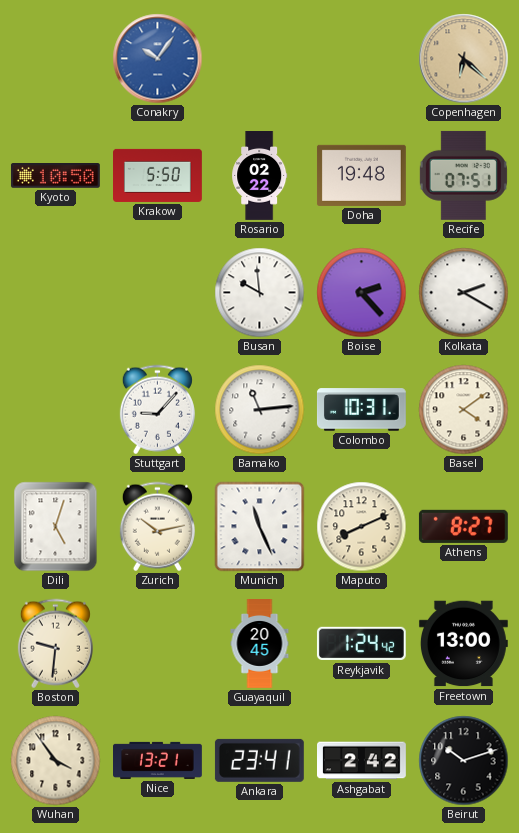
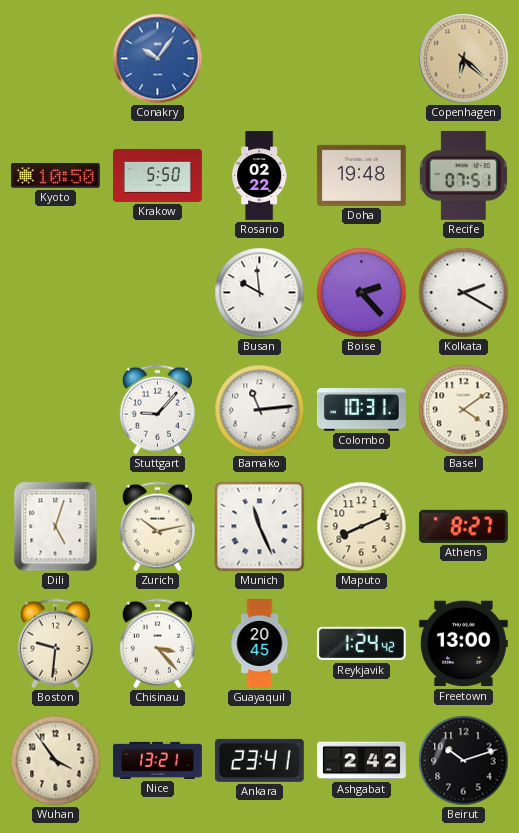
Chisinau: none -> 3:23
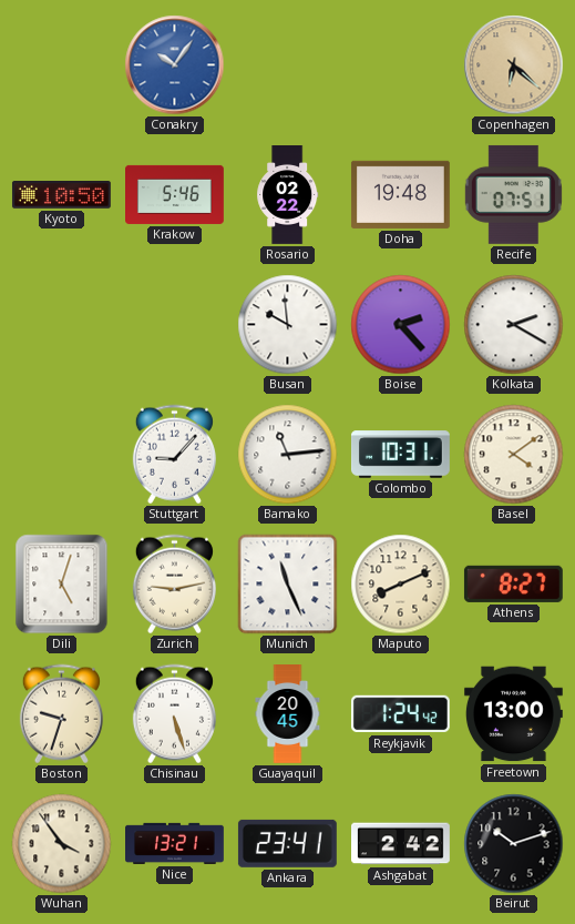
Krakow: 5:50 -> 5:46
Zurich: 10:13 -> 9:13
Boston: 9:31 -> 9:33
Chisinau: 3:23 -> 5:27
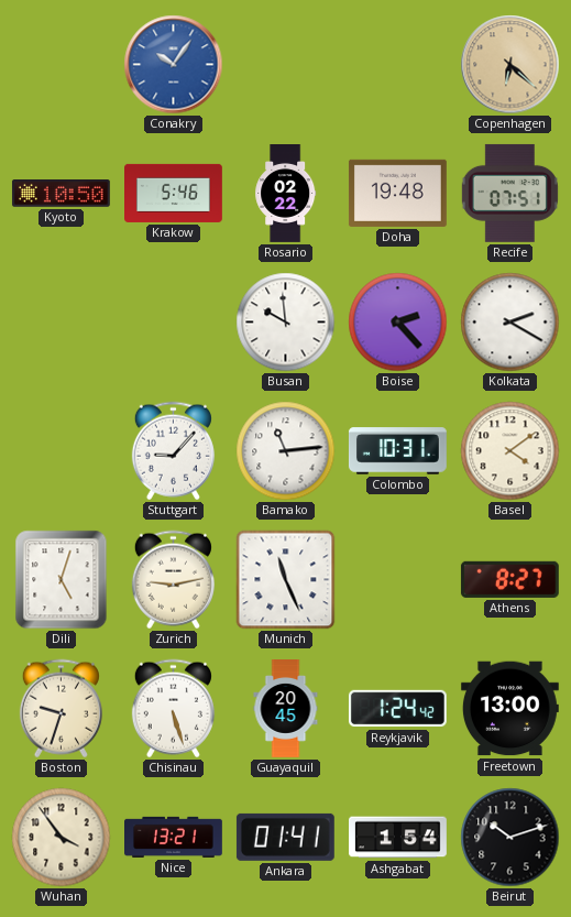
Maputo: 8:11 -> none
Ankara: 23:41 -> 01:41
Ashgabat: 2:42 -> 1:54
